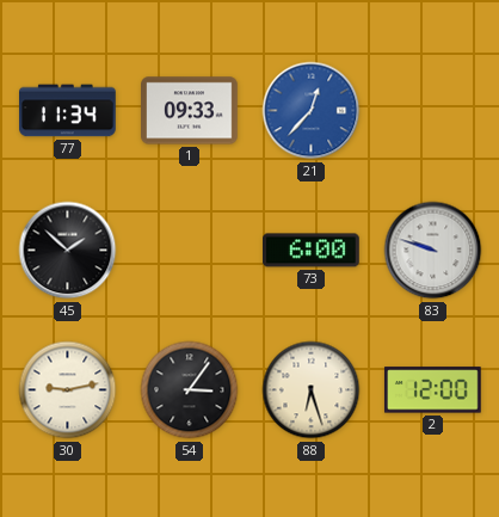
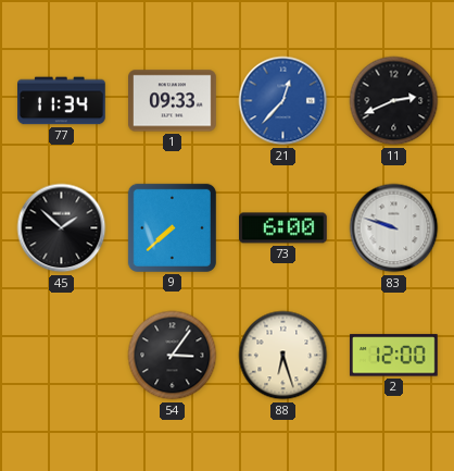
11: none -> 2:41
9: none -> 7:38
30: 9:13 -> none
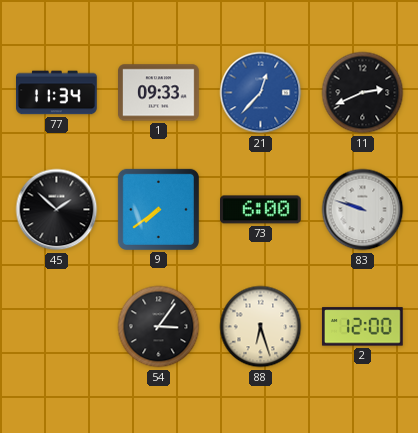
9: 7:38 -> 7:39
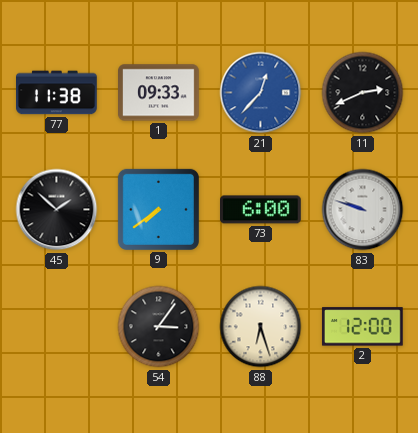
77: 11:34 -> 11:38
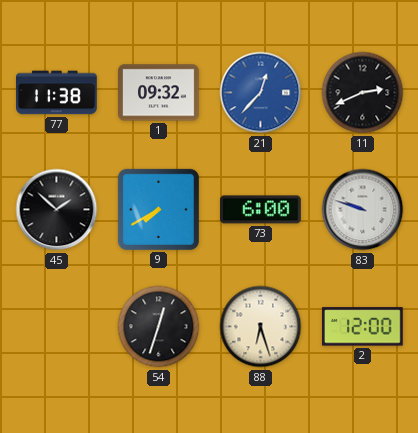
1: 09:33 -> 09:32
9: 7:39 -> 7:40
54: 3:06 -> 12:33
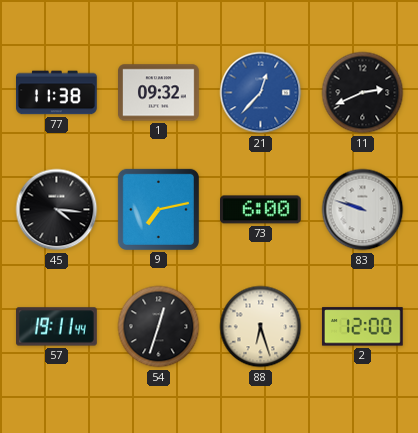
45: 1:52 -> 4:16
9: 7:40 -> 7:13
57: none -> 19:11
